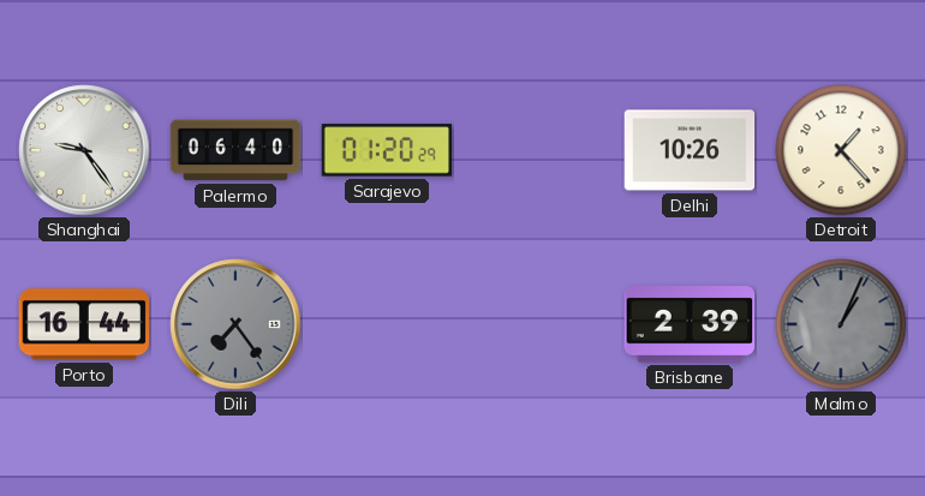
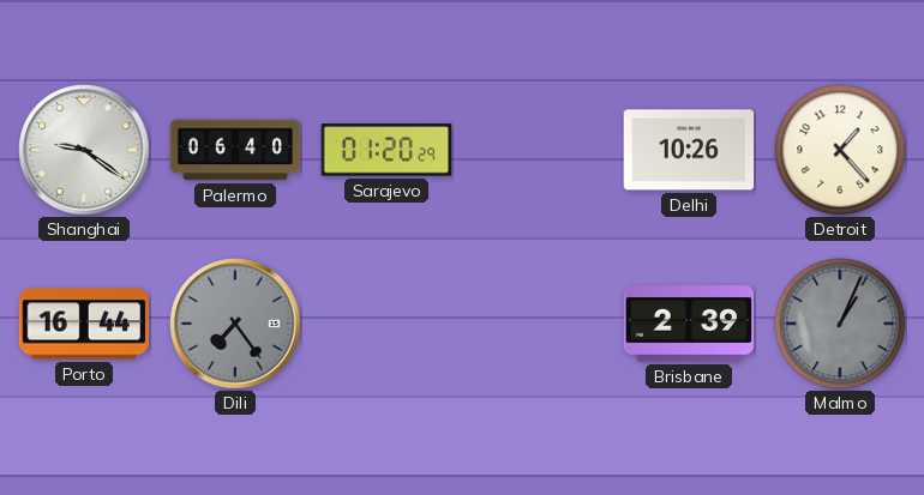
Shanghai: 9:24 -> 9:21
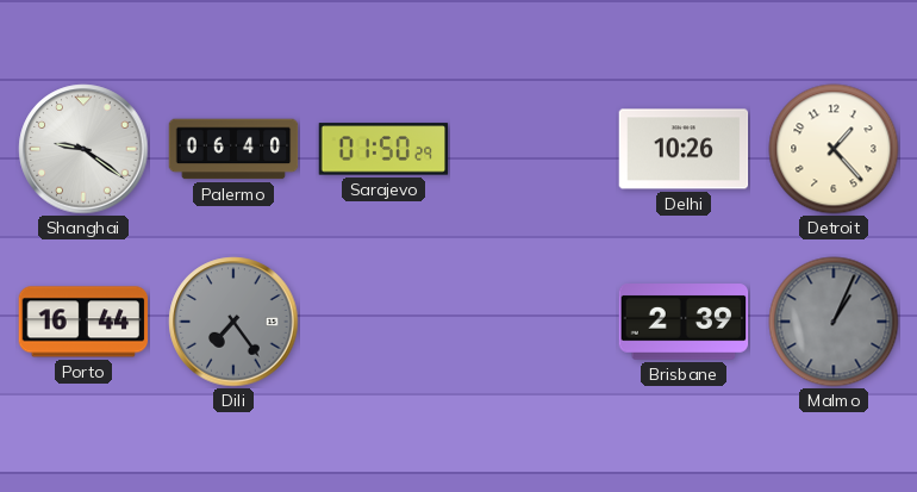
Sarajevo: 01:20 -> 01:50
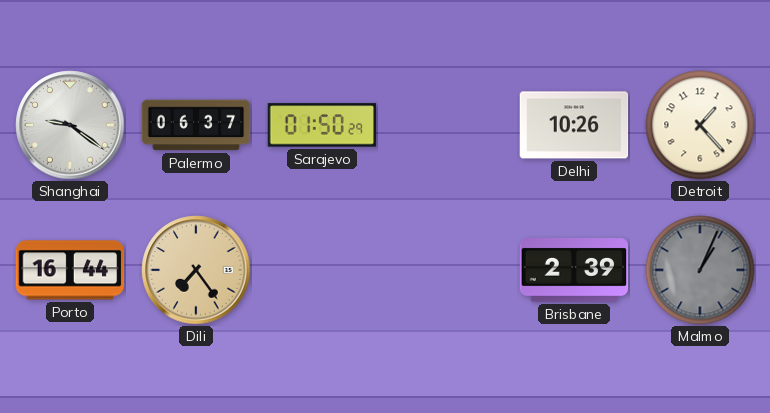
Palermo: 06:40 -> 06:37
Dili dial: grey -> champagne
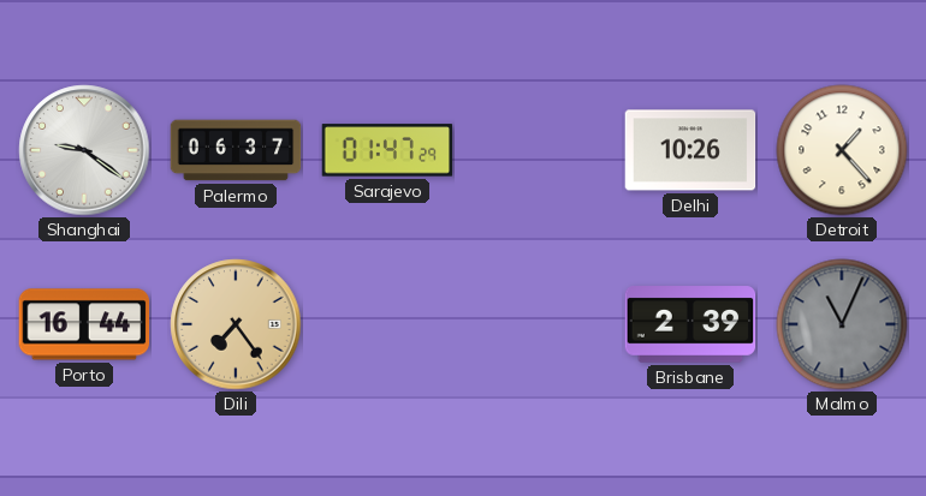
Sarajevo: 01:50 -> 01:47
Malmo: 1:04 -> 11:04
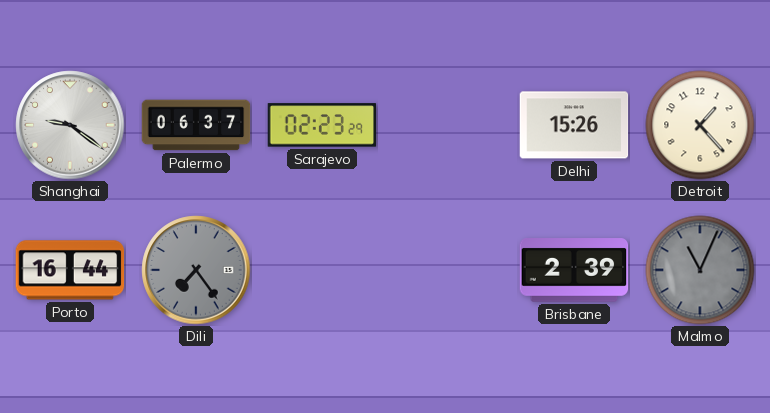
Sarajevo: 01:47 -> 02:23
Delhi: 10:26 -> 15:26
Dili dial: champagne -> grey
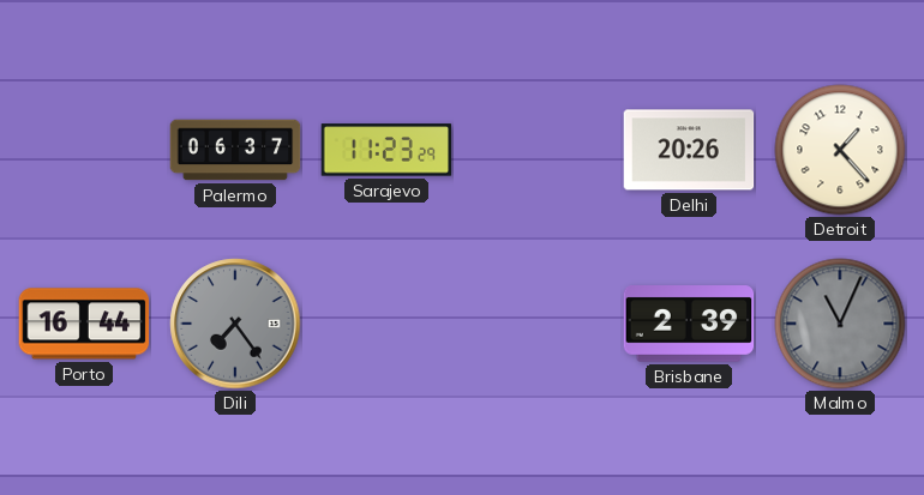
Shanghai: 9:21 -> none
Sarajevo: 02:23 -> 11:23
Delhi: 15:26 -> 20:26
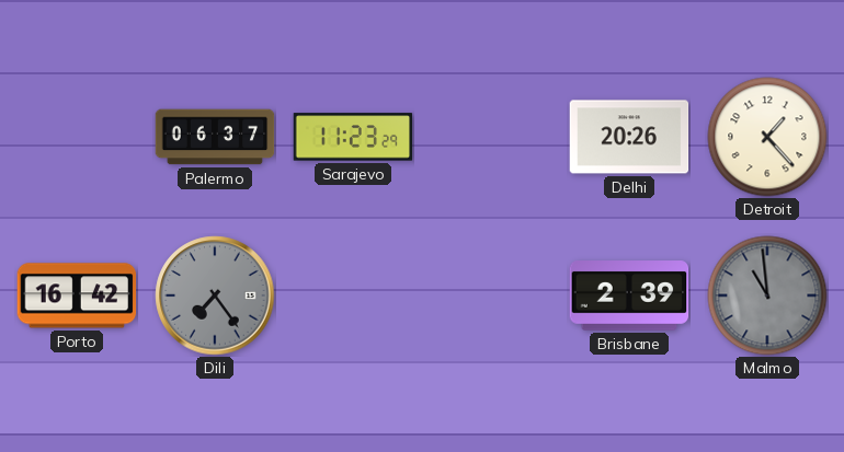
Porto: 16:44 -> 16:42
Malmo: 11:04 -> 10:59
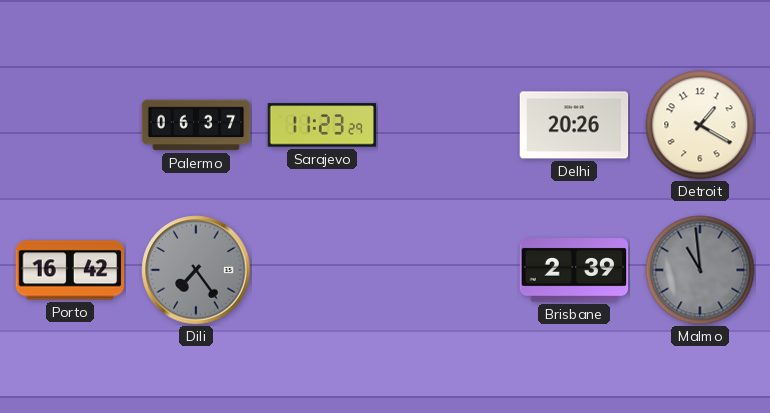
Detroit: 1:23 -> 1:20
